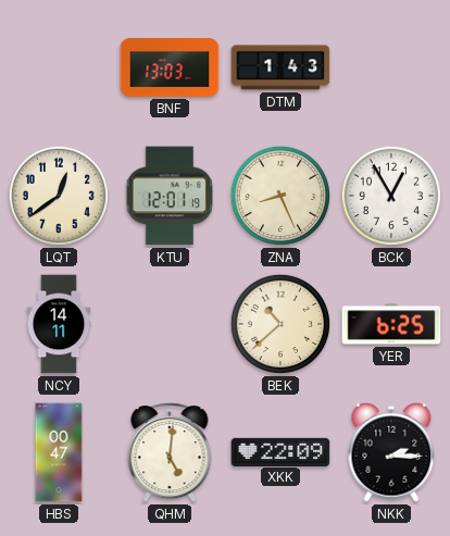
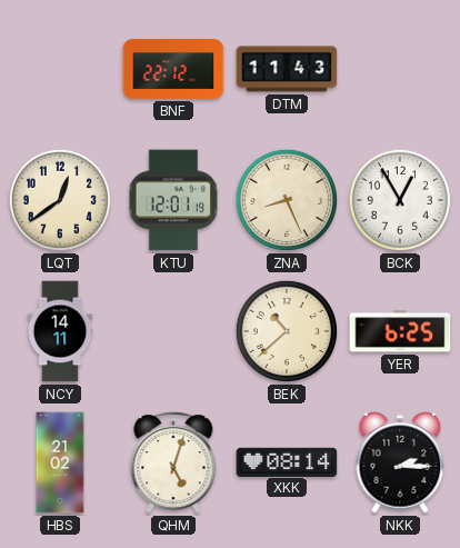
BNF: 13:03 -> 22:12
DTM: 1:43 -> 11:43
HBS: 00:47 -> 21:02
QHM: 5:01 -> 5:03
XKK: 22:09 -> 08:14
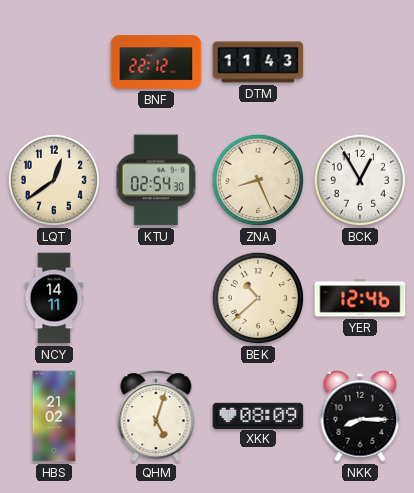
KTU: 12:01 -> 02:54
YER: 6:25 -> 12:46
XKK: 08:14 -> 08:09
NKK: 2:15 -> 8:15
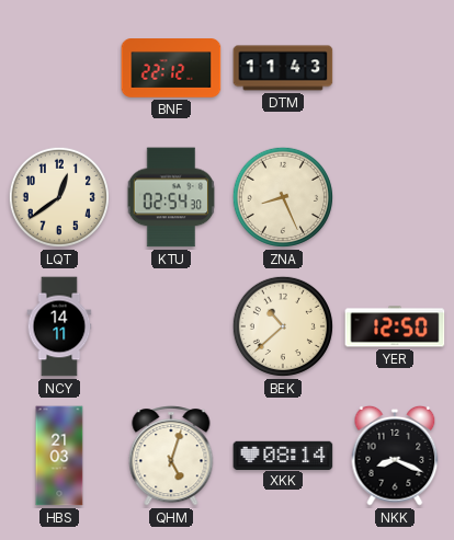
BCK: 12:55 -> none
YER: 12:46 -> 12:50
HBS: 21:02 -> 21:03
XKK: 08:09 -> 08:14
NKK: 8:15 -> 8:19
